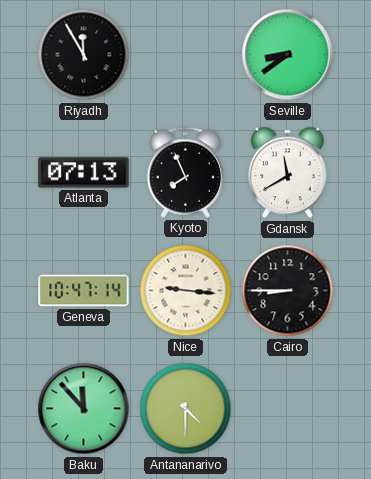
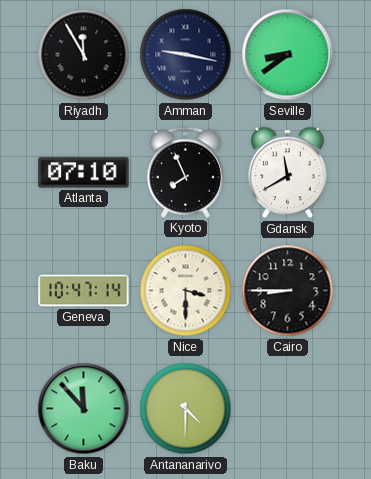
Amman: none -> 9:17
Atlanta: 07:13 -> 07:10
Nice: 9:16 -> 3:30
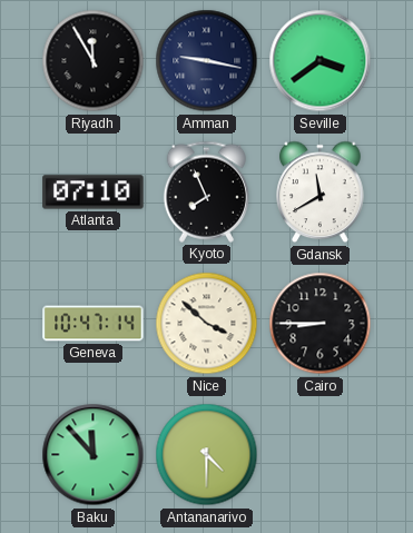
Seville: 8:39 -> 3:39
Nice: 3:30 -> 3:52
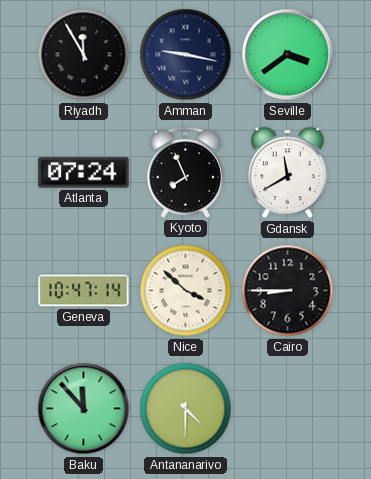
Atlanta: 07:10 -> 07:24
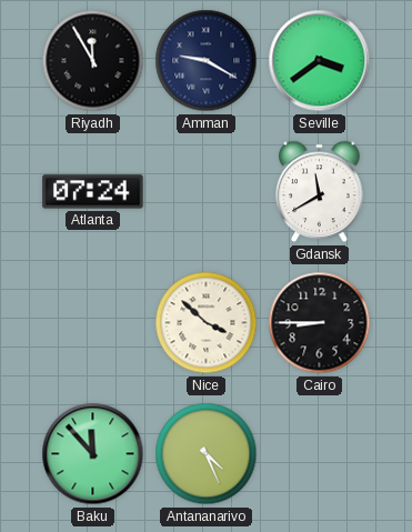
Amman: 9:17 -> 9:20
Kyoto: 7:56 -> none
Geneva: 10:47 -> none
Antananarivo: 4:30 -> 4:26
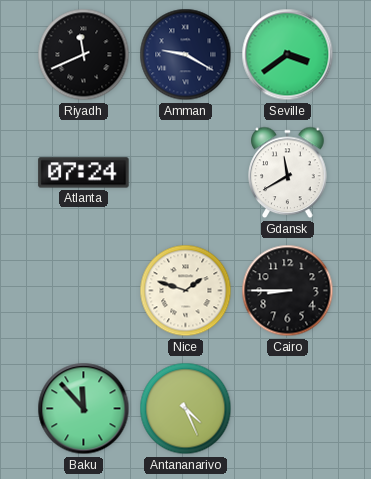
Riyadh: 11:55 -> 11:41
Nice: 3:52 -> 1:48
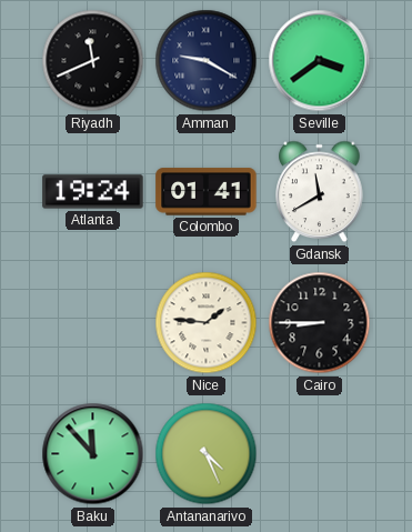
Atlanta: 07:24 -> 19:24
Colombo: none -> 01:41
Nice: 1:48 -> 1:46
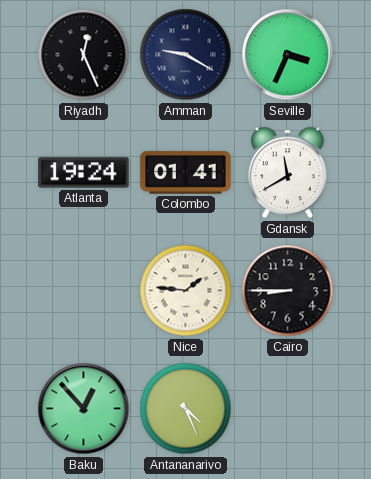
Riyadh: 11:41 -> 12:26
Seville: 3:39 -> 3:34
Baku: 11:53 -> 12:53
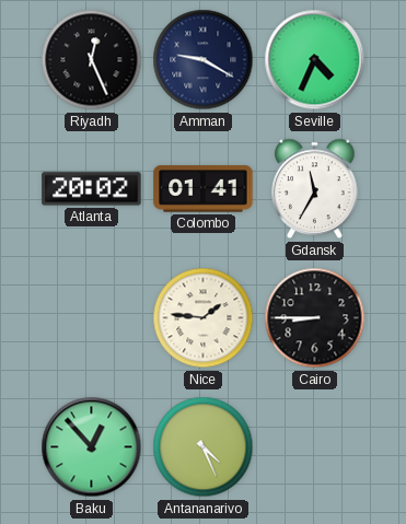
Seville: 3:34 -> 4:34
Atlanta: 19:24 -> 20:02
Gdansk: 11:40 -> 11:35
